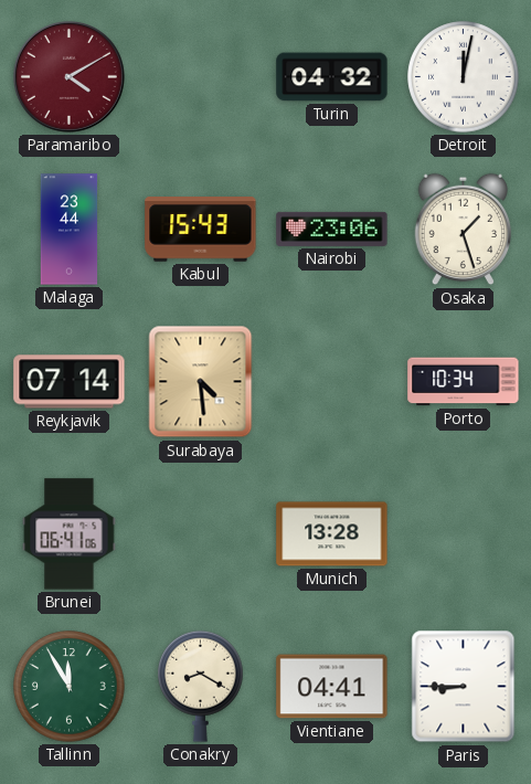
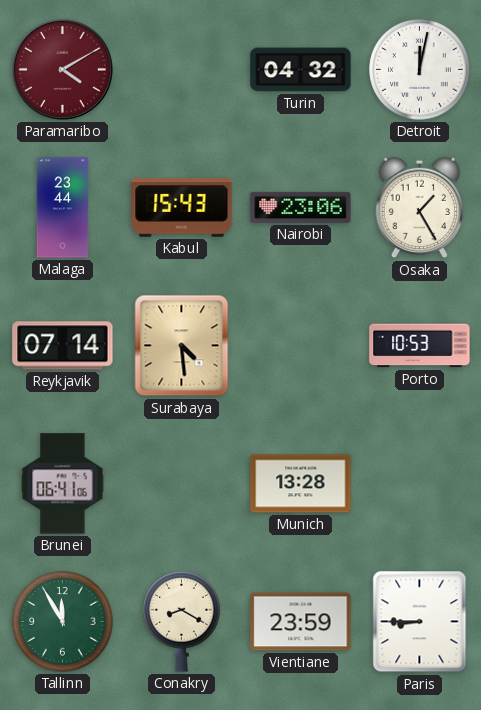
Osaka: 1:27 -> 1:25
Porto: 10:34 -> 10:53
Vientiane: 04:41 -> 23:59
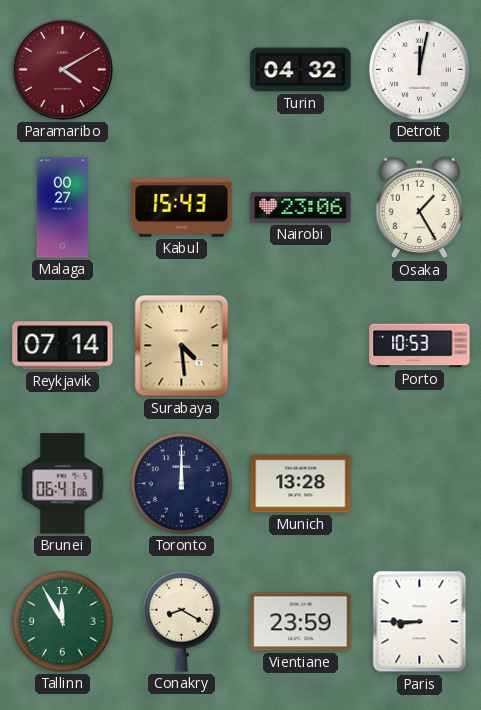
Malaga: 23:44 -> 00:27
Toronto: none -> 12:00
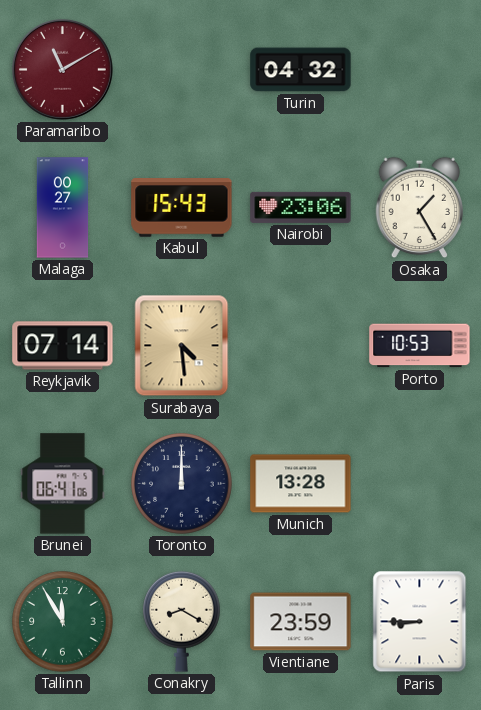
Paramaribo: 4:10 -> 11:10
Detroit: 12:02 -> none
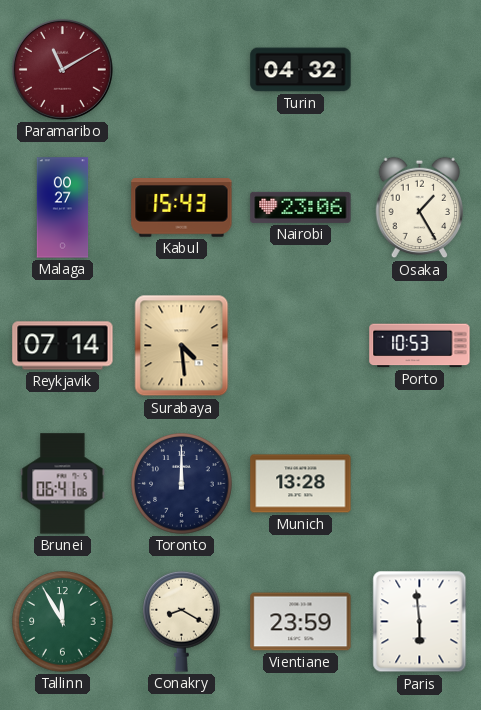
Paris: 8:45 -> 5:59
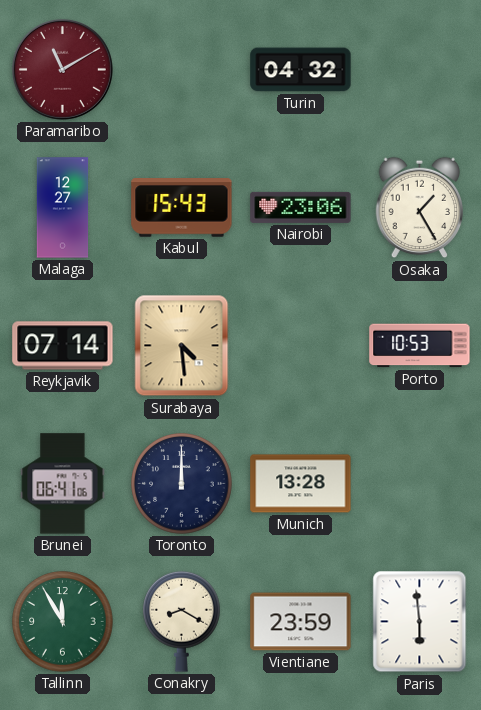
Malaga: 00:27 -> 12:27
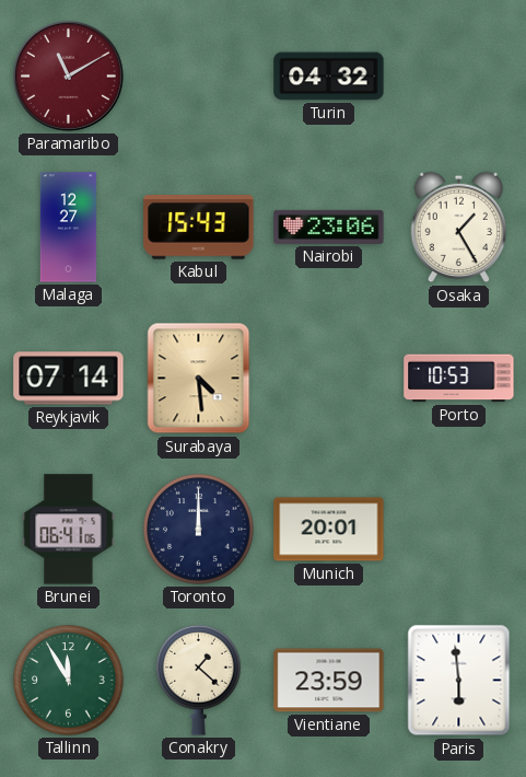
Munich: 13:28 -> 20:01
Conakry: 8:20 -> 1:22
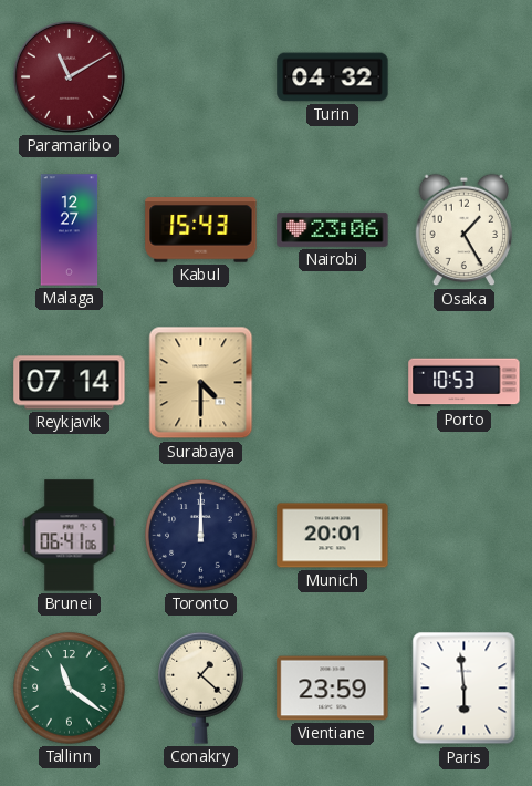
Surabaya: 4:29 -> 4:30
Tallinn: 11:55 -> 11:21
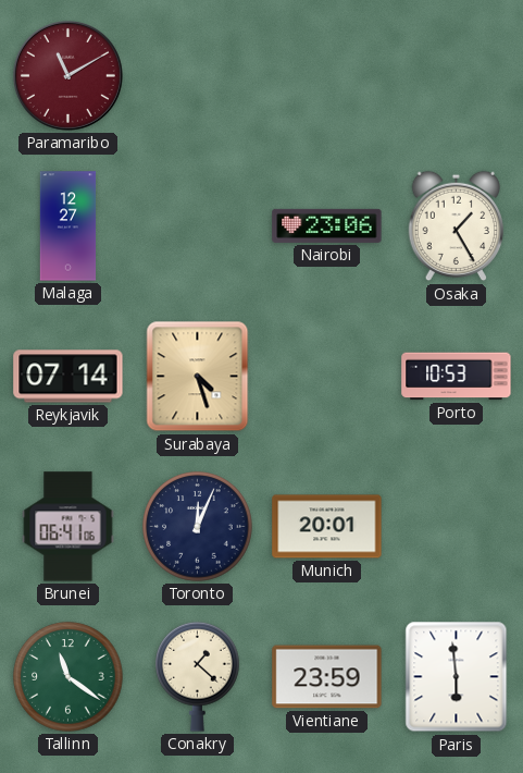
Turin: 04:32 -> none
Kabul: 15:43 -> none
Surabaya: 4:30 -> 4:27
Toronto: 12:00 -> 12:04
